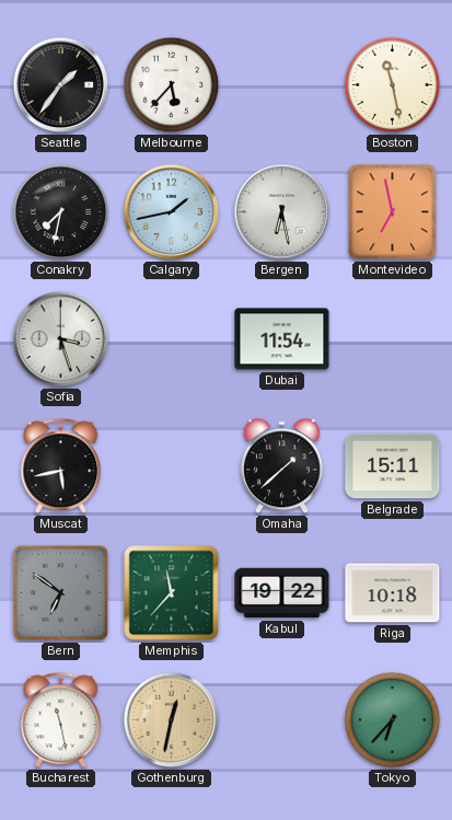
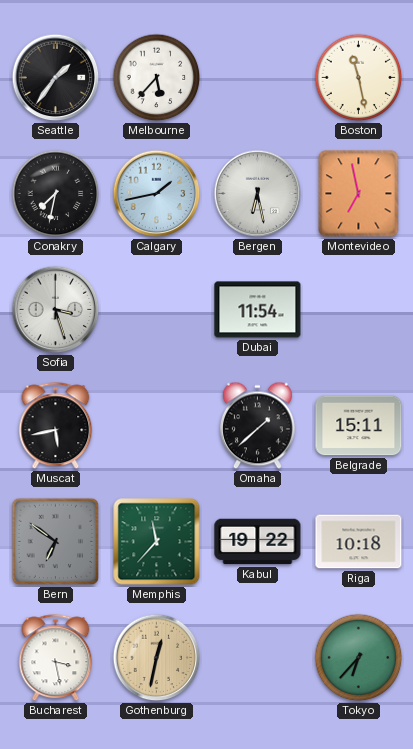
Bucharest: 11:28 -> 3:28
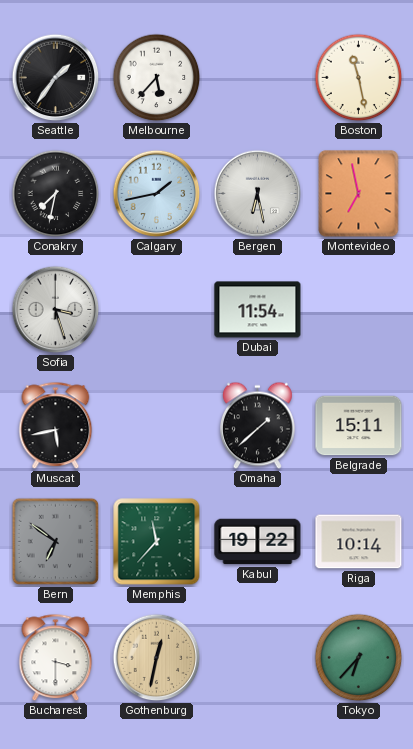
Riga: 10:18 -> 10:14
Bucharest: 3:28 -> 3:30
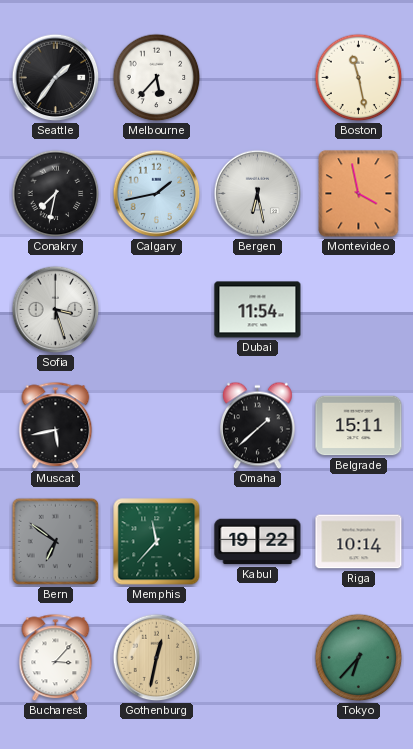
Montevideo: 6:58 -> 3:58
Bucharest: 3:30 -> 3:07
